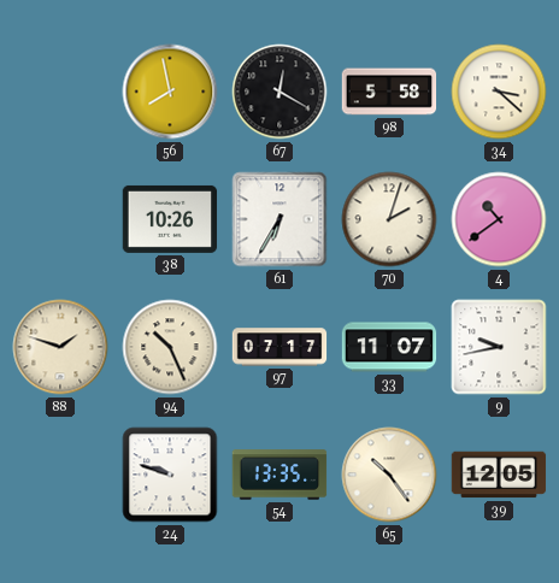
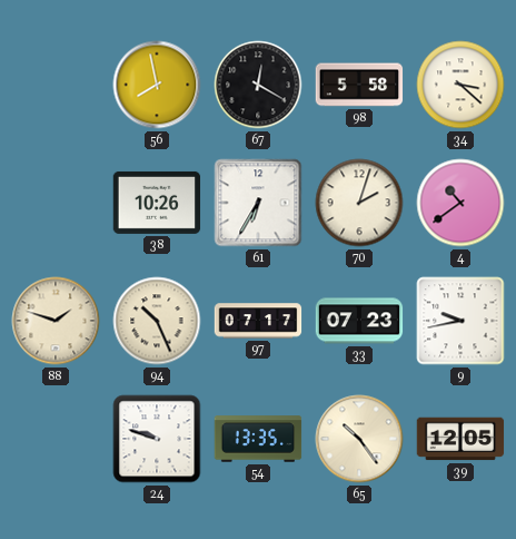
33: 11:07 -> 07:23
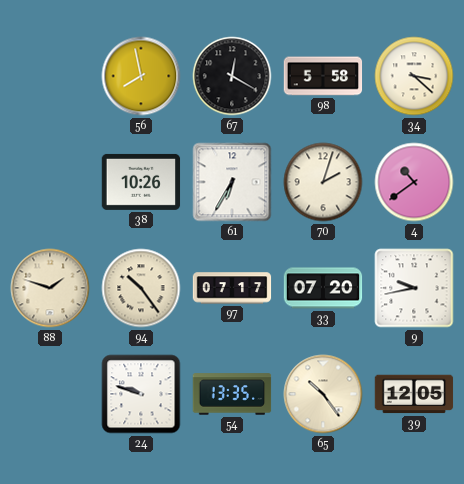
94: 10:26 -> 10:24
33: 07:23 -> 07:20
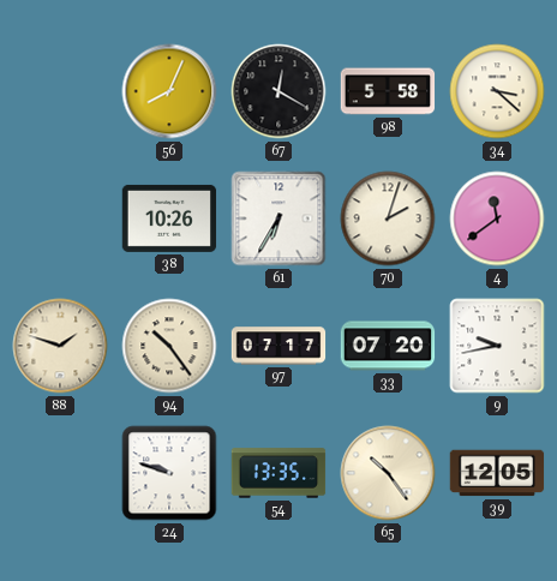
56: 7:58 -> 8:04
4: 10:39 -> 11:39
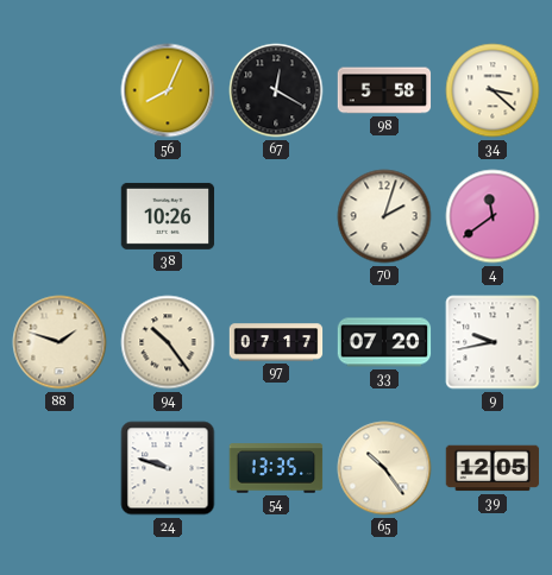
61: 6:35 -> none
